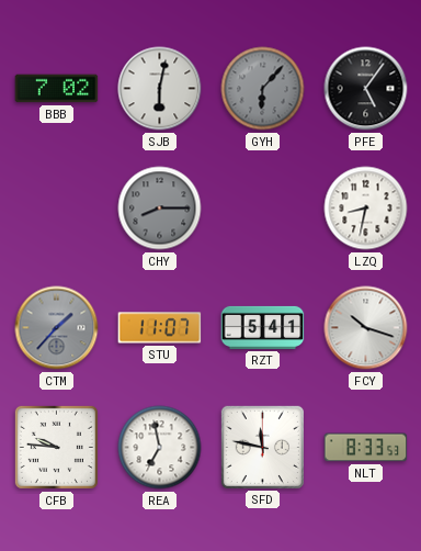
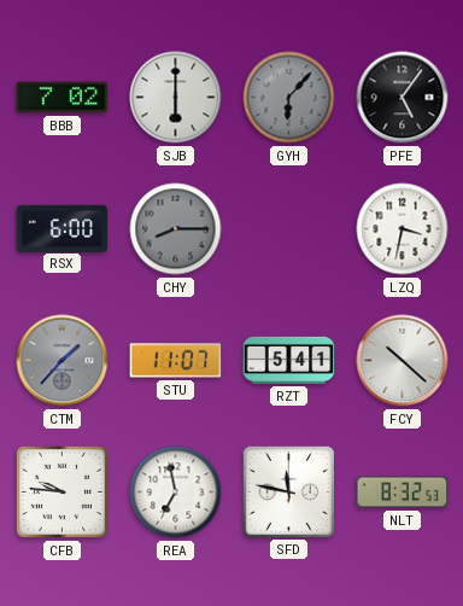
SJB: 6:02 -> 6:00
RSX: none -> 6:00
LZQ: 8:32 -> 3:32
FCY: 10:18 -> 10:22
NLT: 8:33 -> 8:32
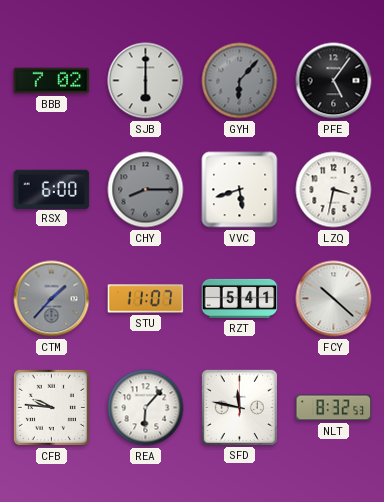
VVC: none -> 5:42
REA: 6:58 -> 6:07
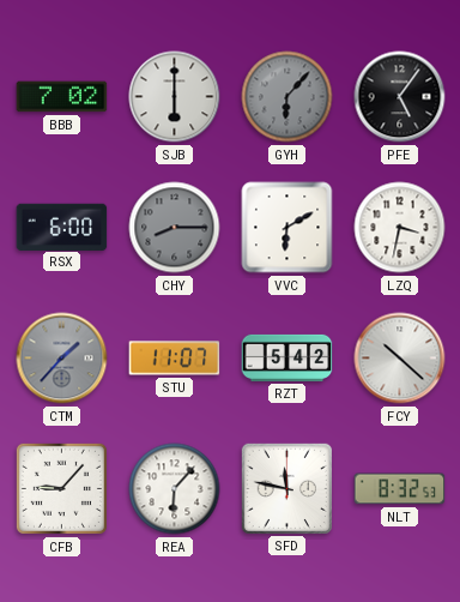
VVC: 5:42 -> 6:10
RZT: 5:41 -> 5:42
CFB: 9:46 -> 9:07
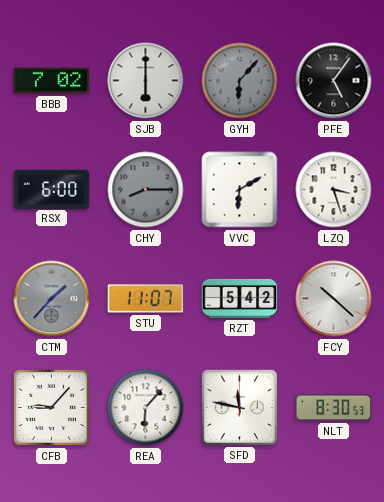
LZQ: 3:32 -> 3:27
NLT: 8:32 -> 8:30
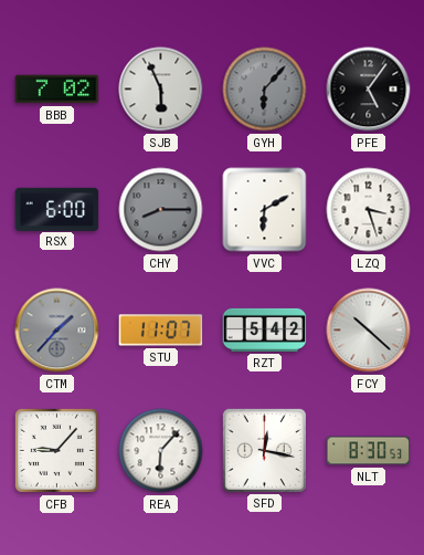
SJB: 6:00 -> 5:56
SFD: 11:47 -> 12:17
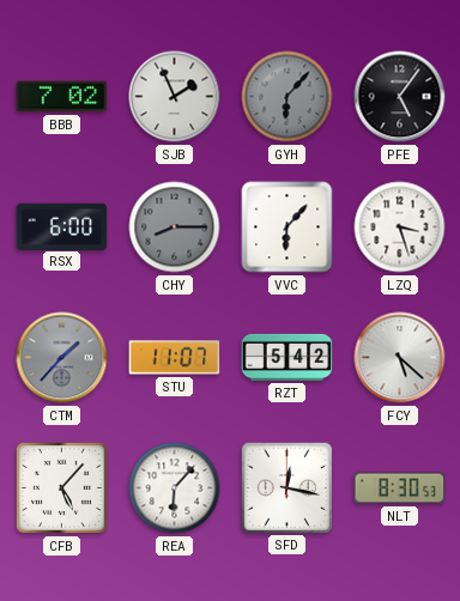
SJB: 5:56 -> 1:56
VVC: 6:10 -> 6:07
FCY: 10:22 -> 5:22
CFB: 9:07 -> 5:07
